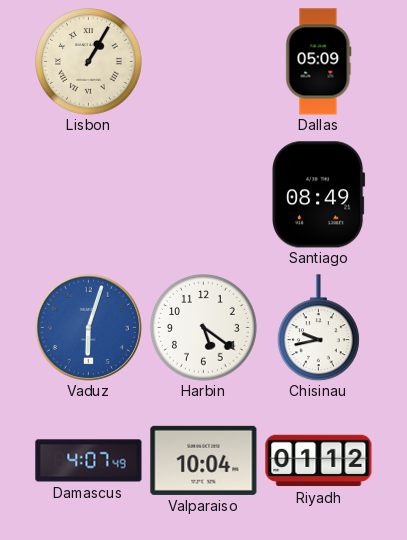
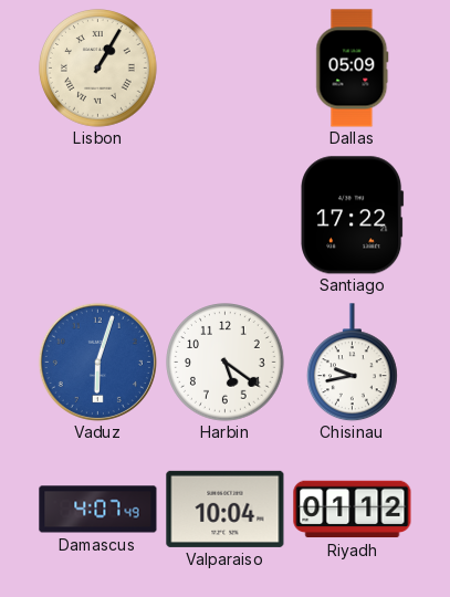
Santiago: 08:49 -> 17:22
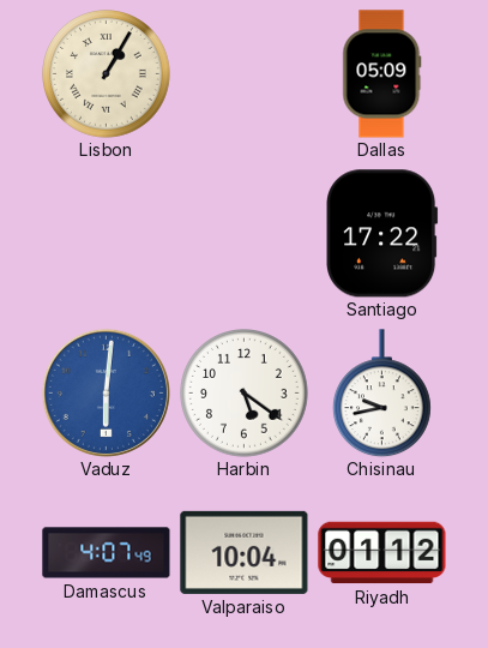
Vaduz: 6:03 -> 6:01
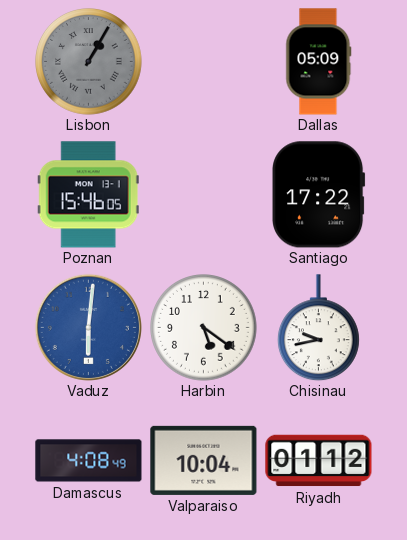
Lisbon dial: cream -> grey
Poznan: none -> 15:46
Damascus: 4:07 -> 4:08
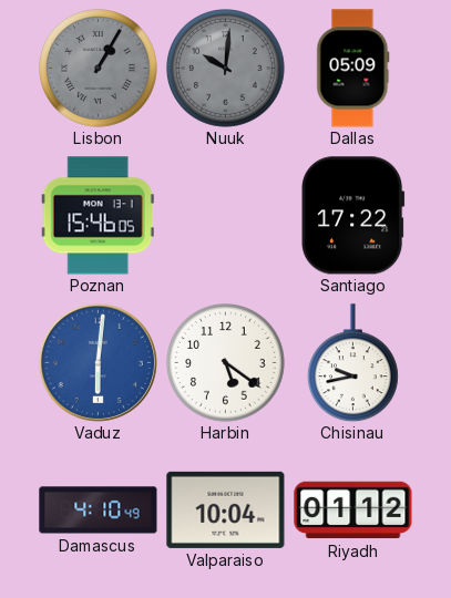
Nuuk: none -> 10:01
Damascus: 4:08 -> 4:10
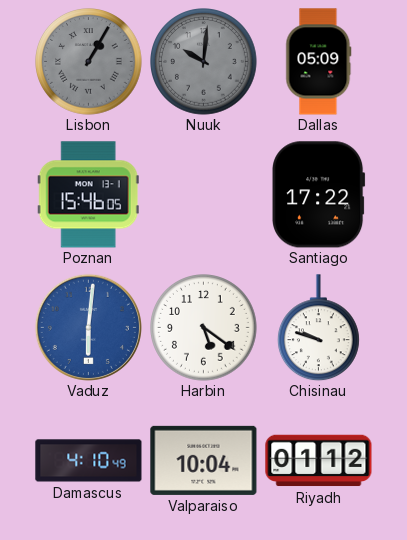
Chisinau: 9:43 -> 9:48
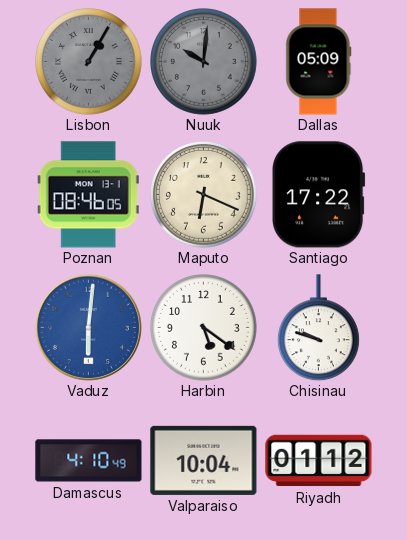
Poznan: 15:46 -> 08:46
Maputo: none -> 6:19
